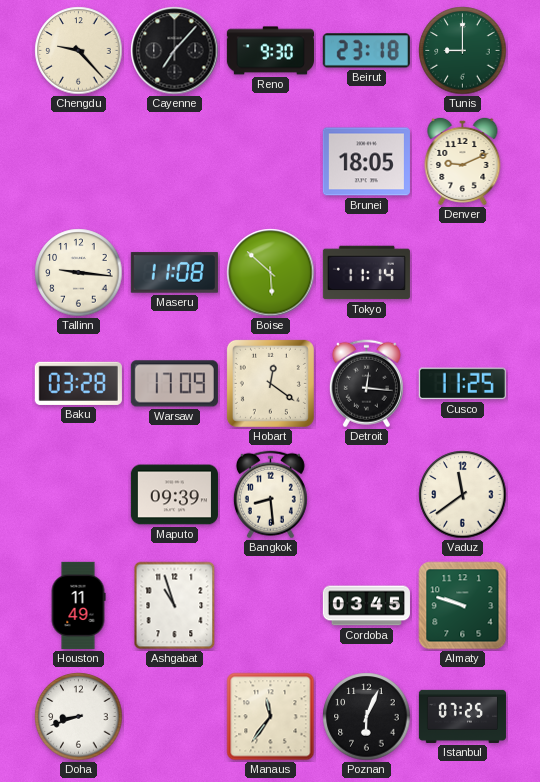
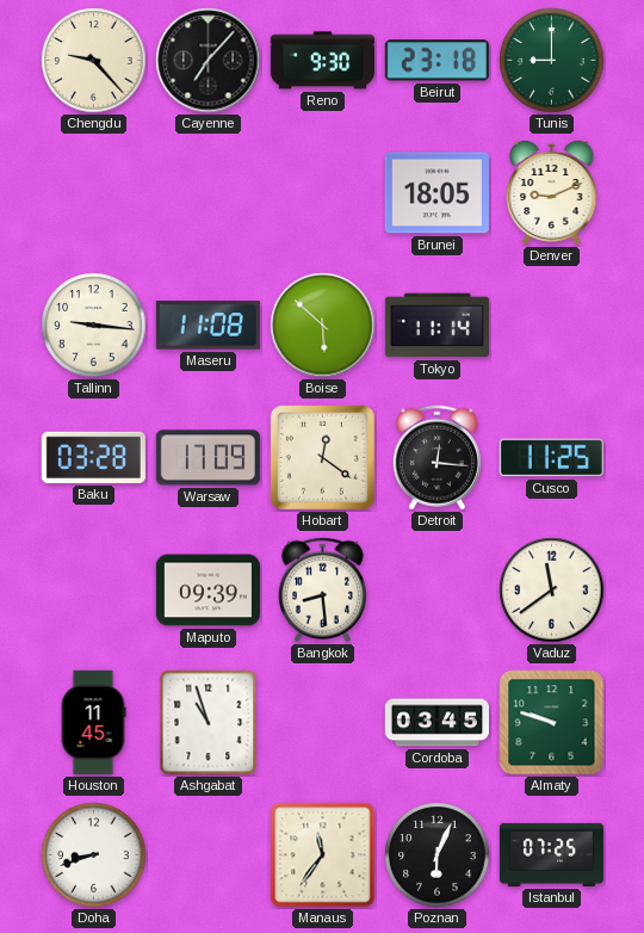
Houston: 11:49 -> 11:45
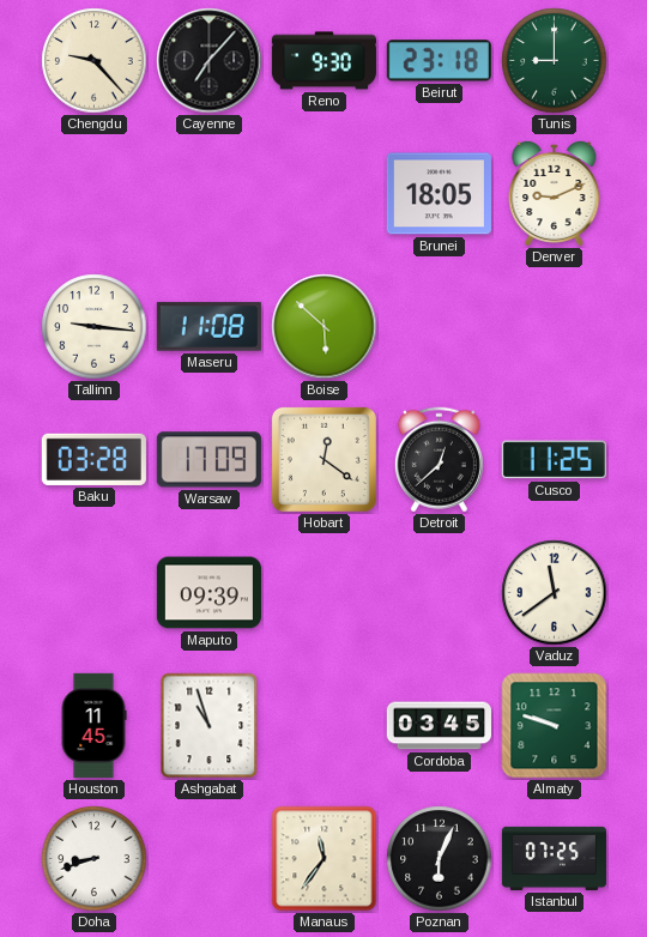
Tokyo: 11:14 -> none
Detroit: 12:16 -> 12:38
Bangkok: 8:29 -> none
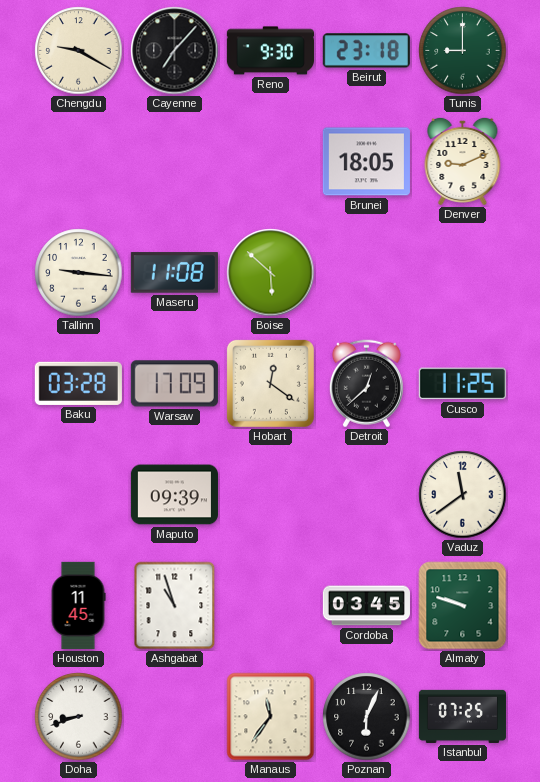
Chengdu: 9:23 -> 9:20
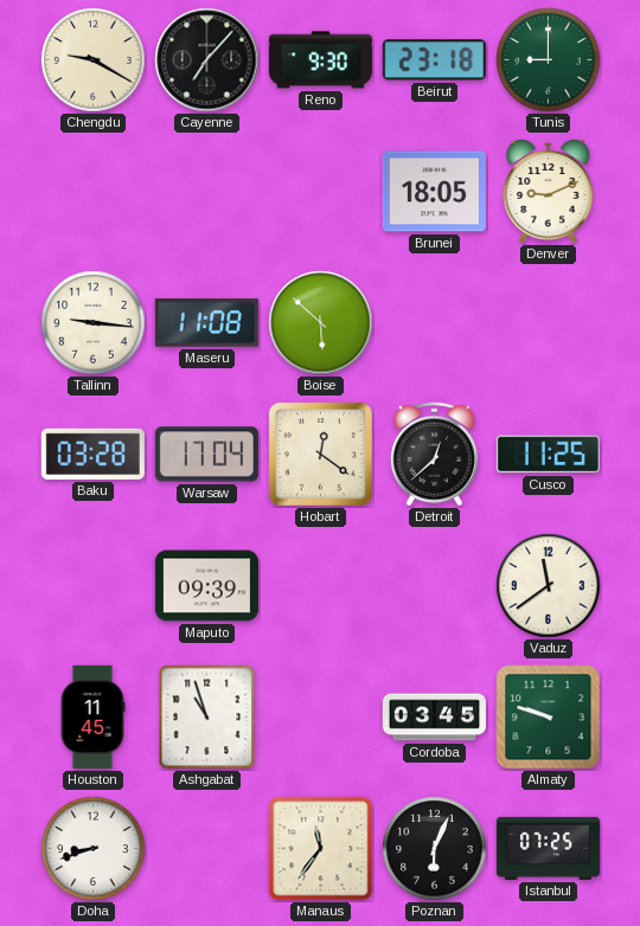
Warsaw: 17:09 -> 17:04
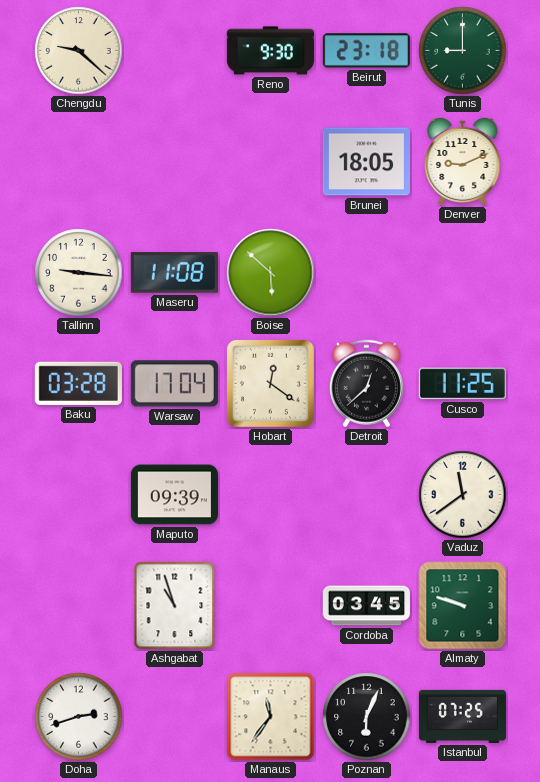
Chengdu: 9:20 -> 9:22
Cayenne: 7:07 -> none
Houston: 11:45 -> none
Doha: 8:42 -> 2:42
